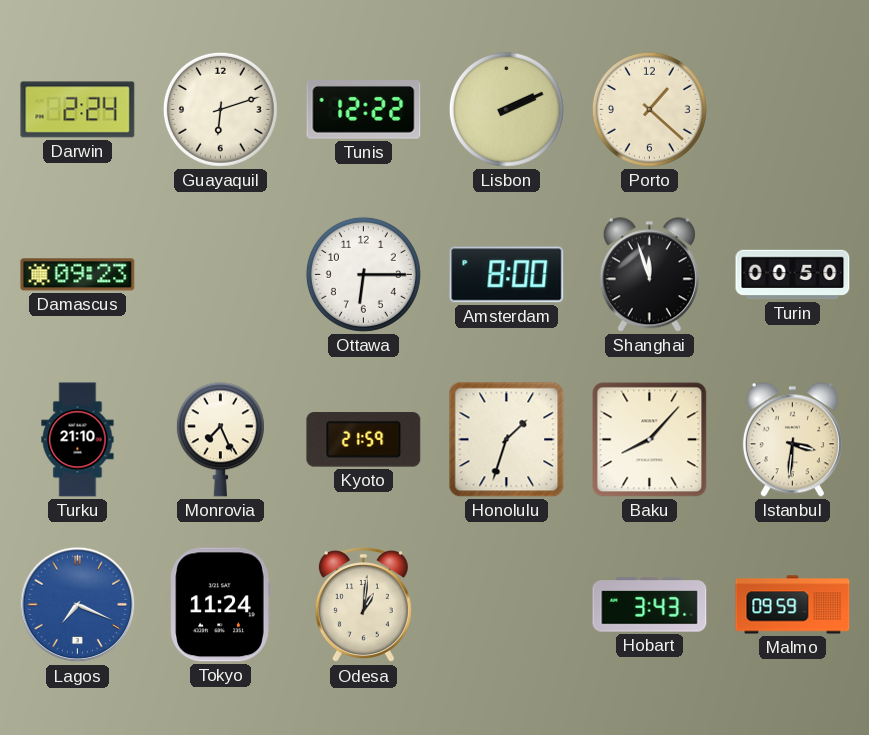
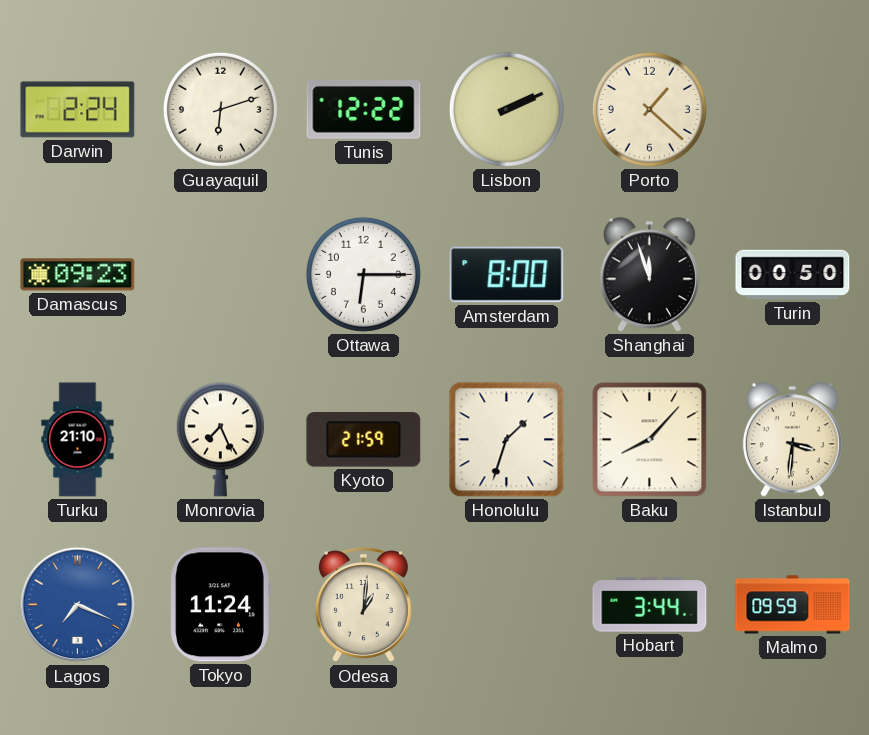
Hobart: 3:43 -> 3:44
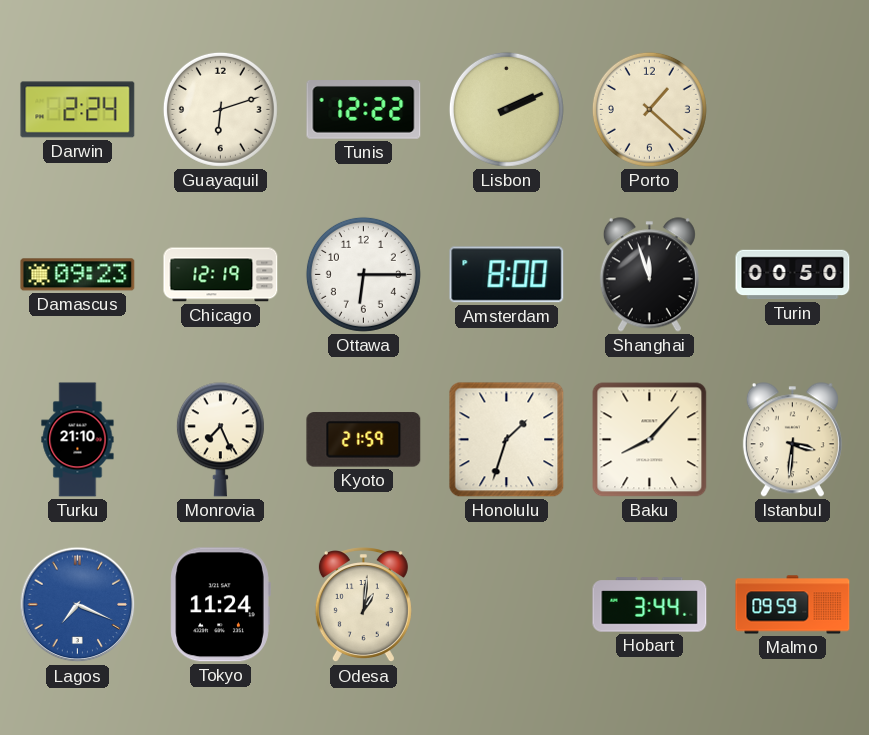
Chicago: none -> 12:19
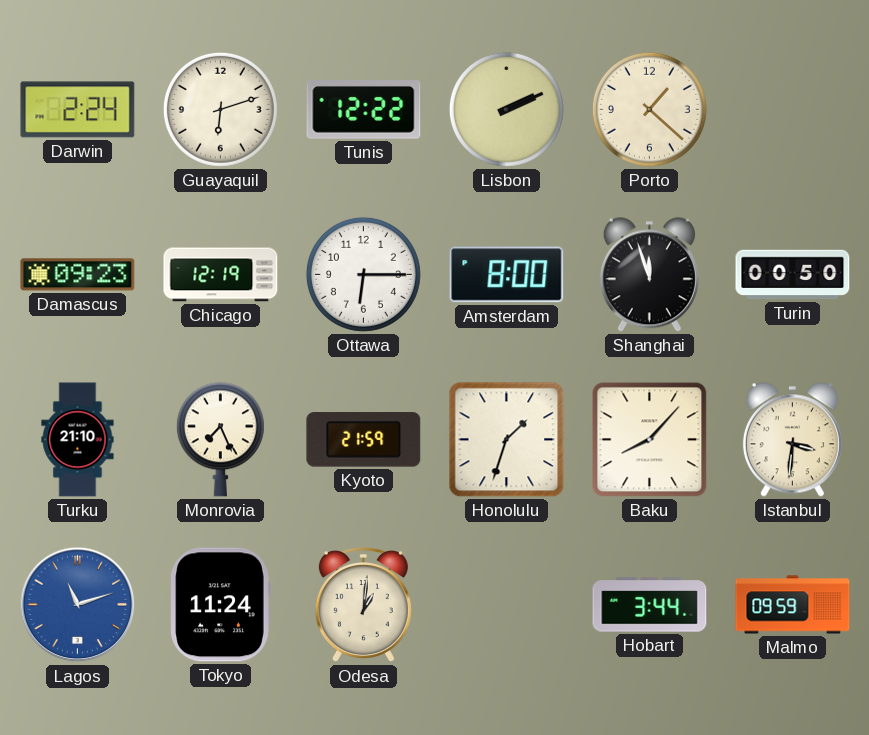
Lagos: 7:19 -> 11:12
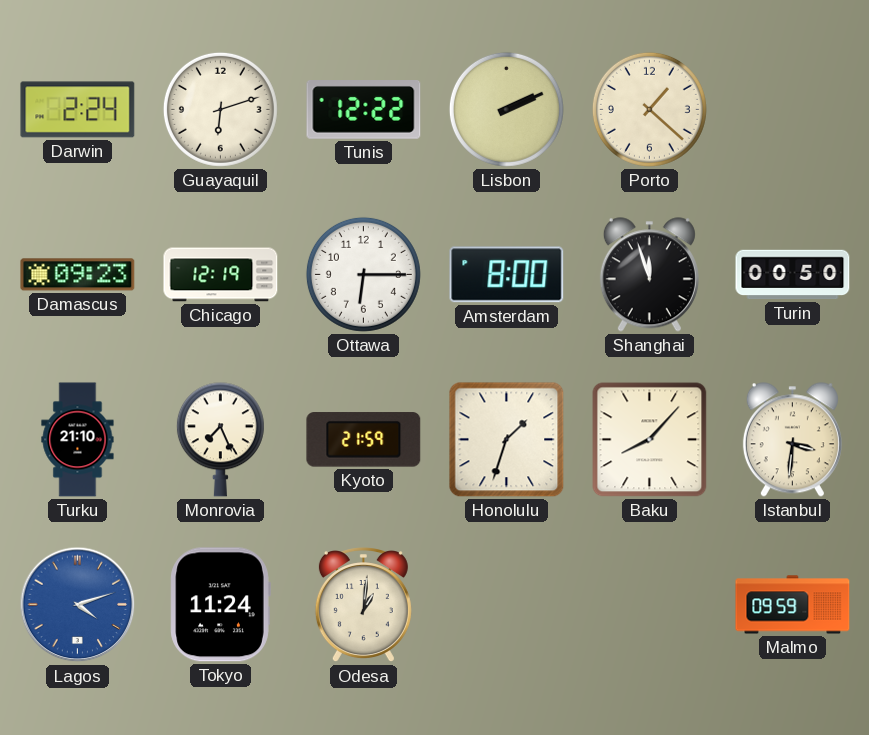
Lagos: 11:12 -> 4:12
Hobart: 3:44 -> none
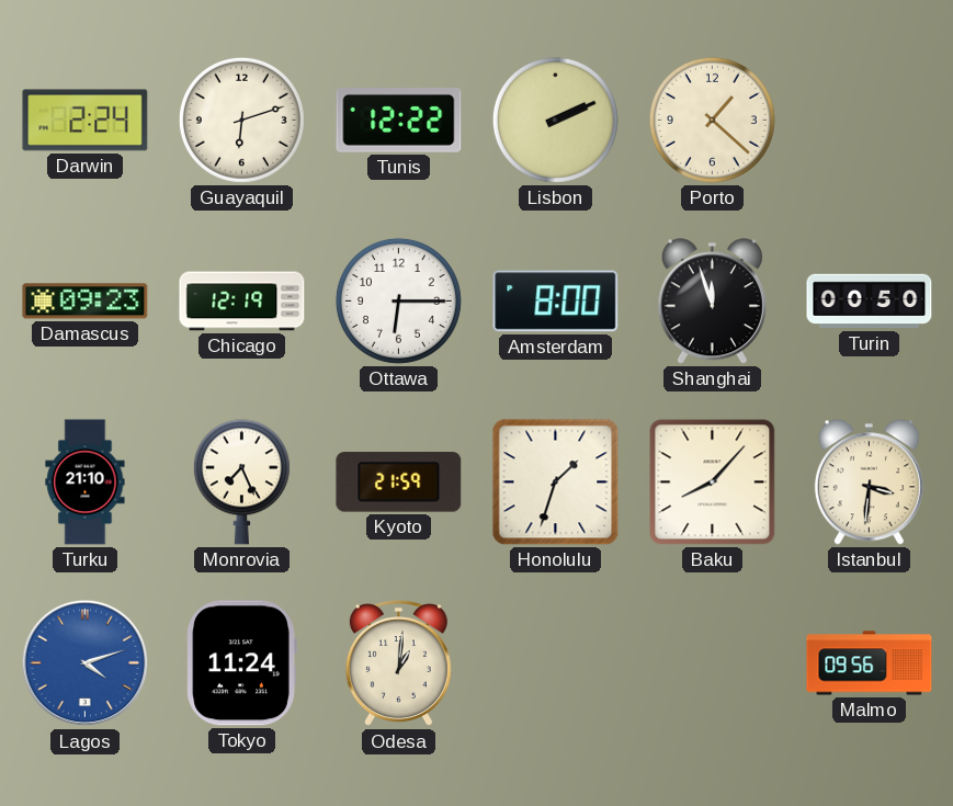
Malmo: 09:59 -> 09:56
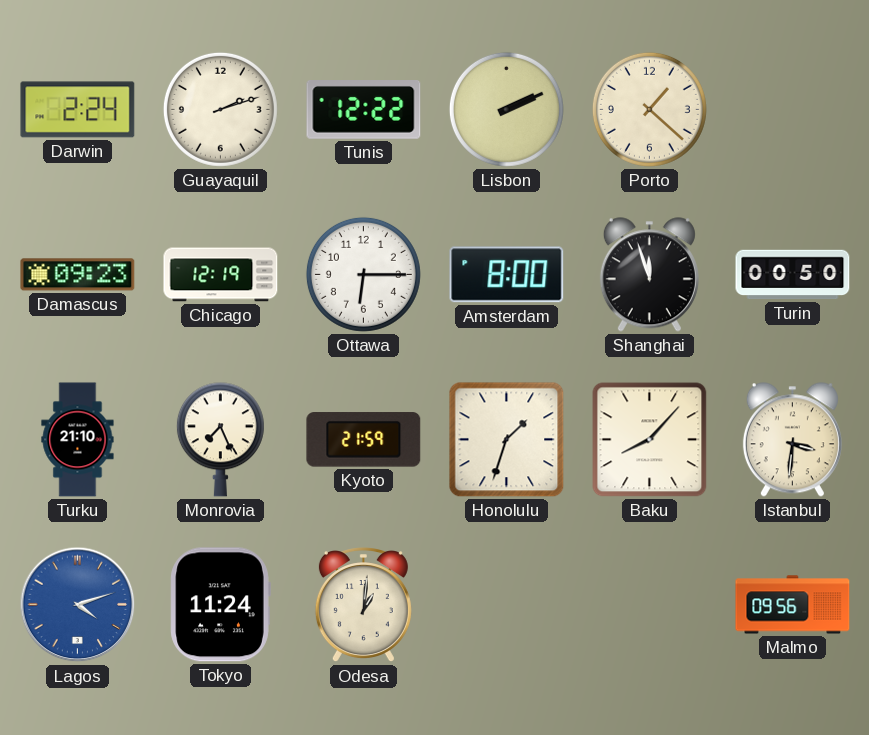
Guayaquil: 6:12 -> 2:12
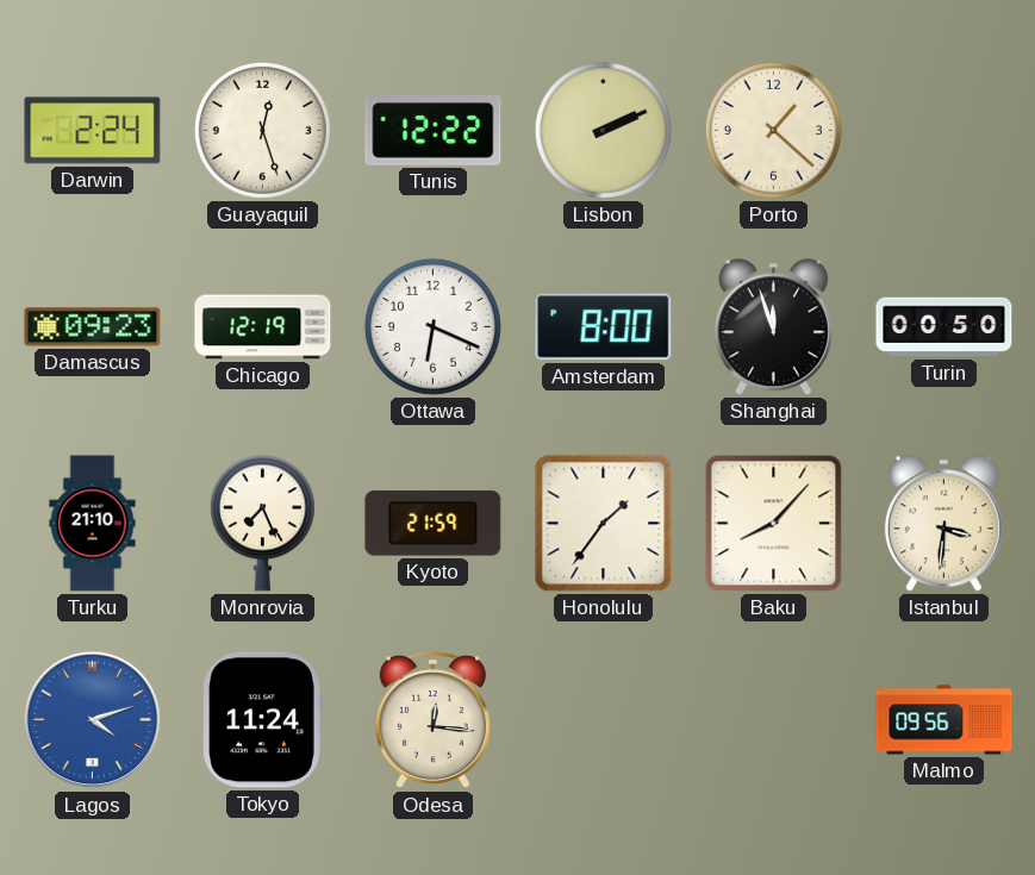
Guayaquil: 2:12 -> 12:27
Ottawa: 6:15 -> 6:19
Honolulu: 1:33 -> 1:36
Odesa: 1:01 -> 12:16
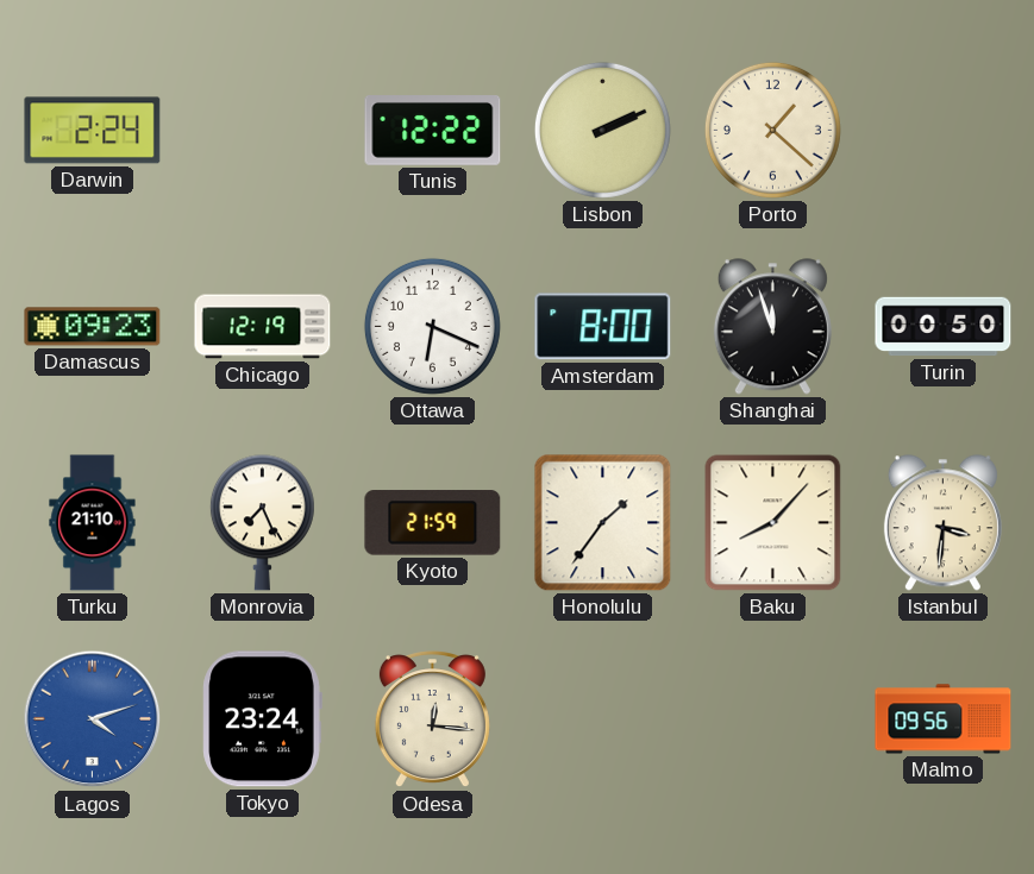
Guayaquil: 12:27 -> none
Tokyo: 11:24 -> 23:24
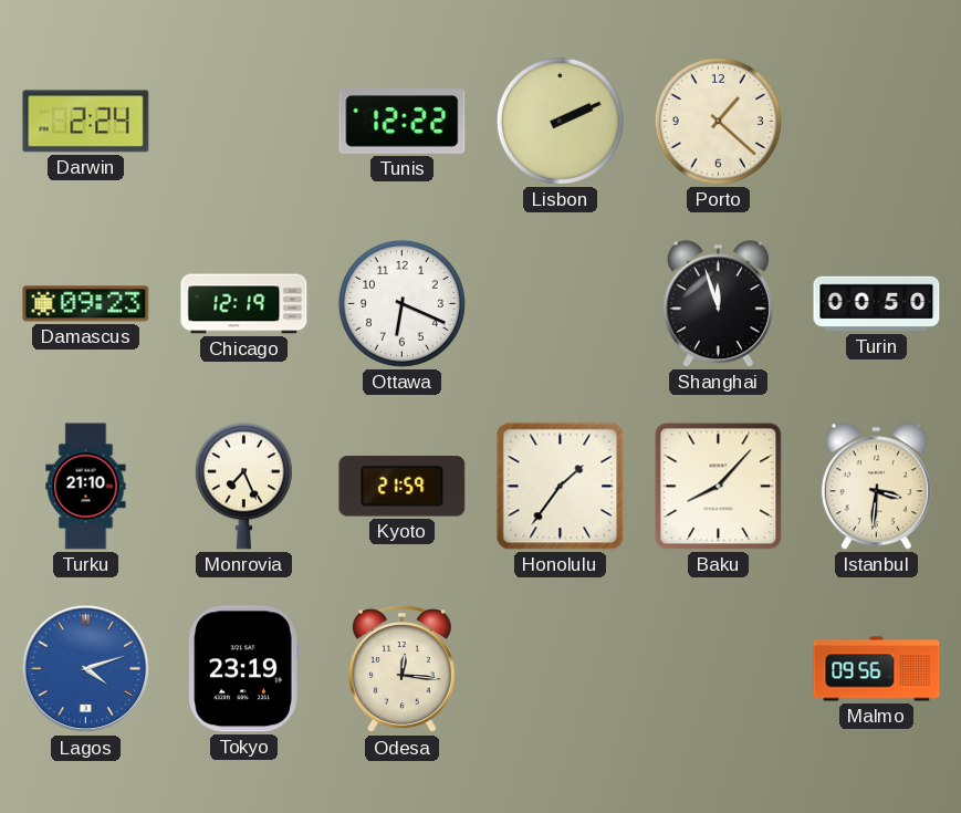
Amsterdam: 8:00 -> none
Tokyo: 23:24 -> 23:19
